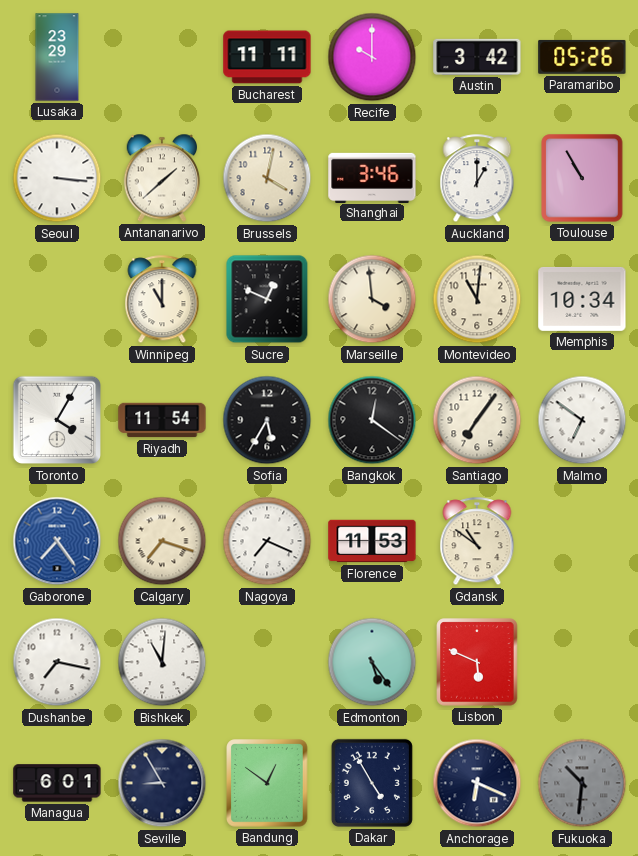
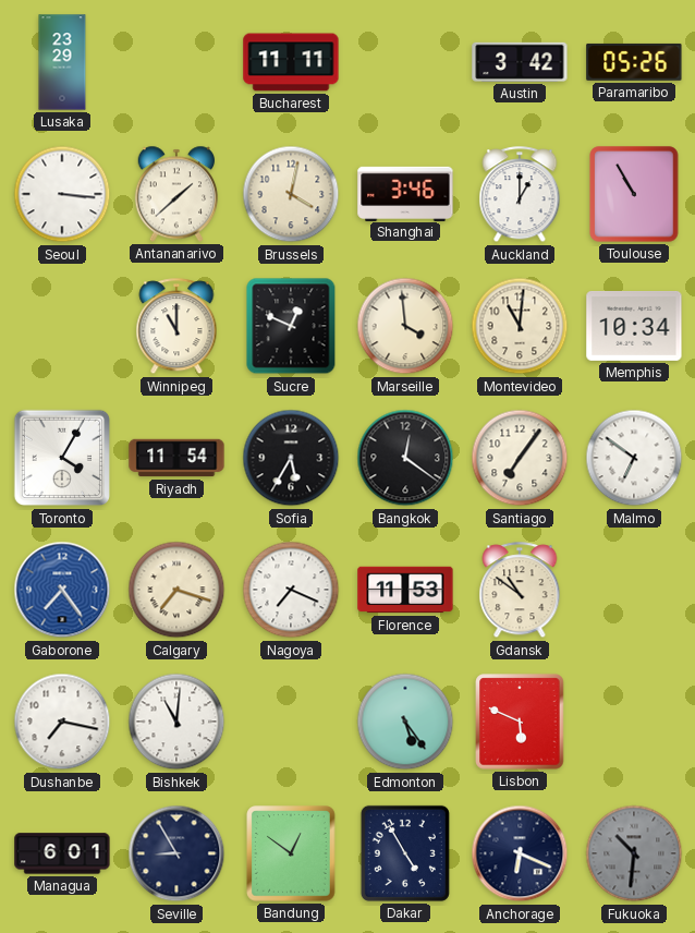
Recife: 10:00 -> none
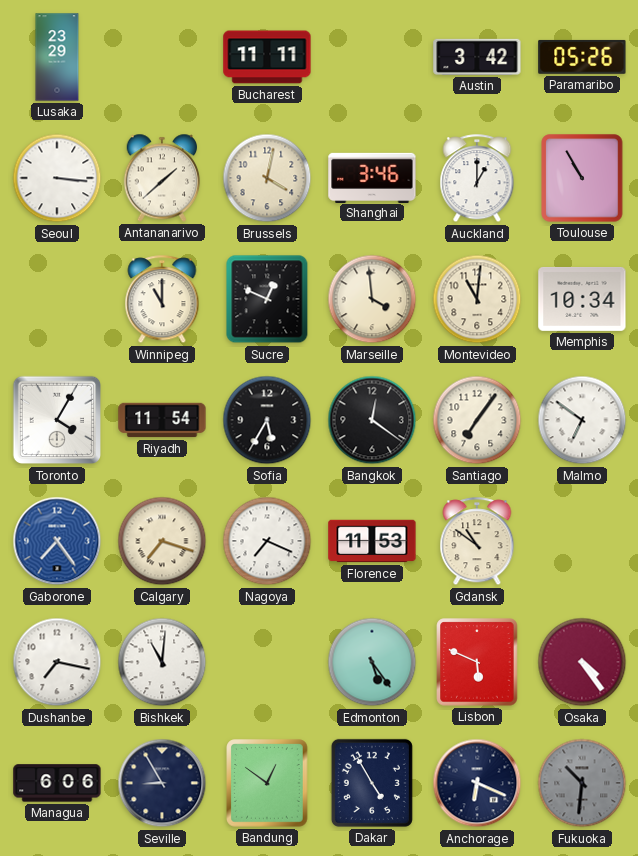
Osaka: none -> 4:24
Managua: 6:01 -> 6:06
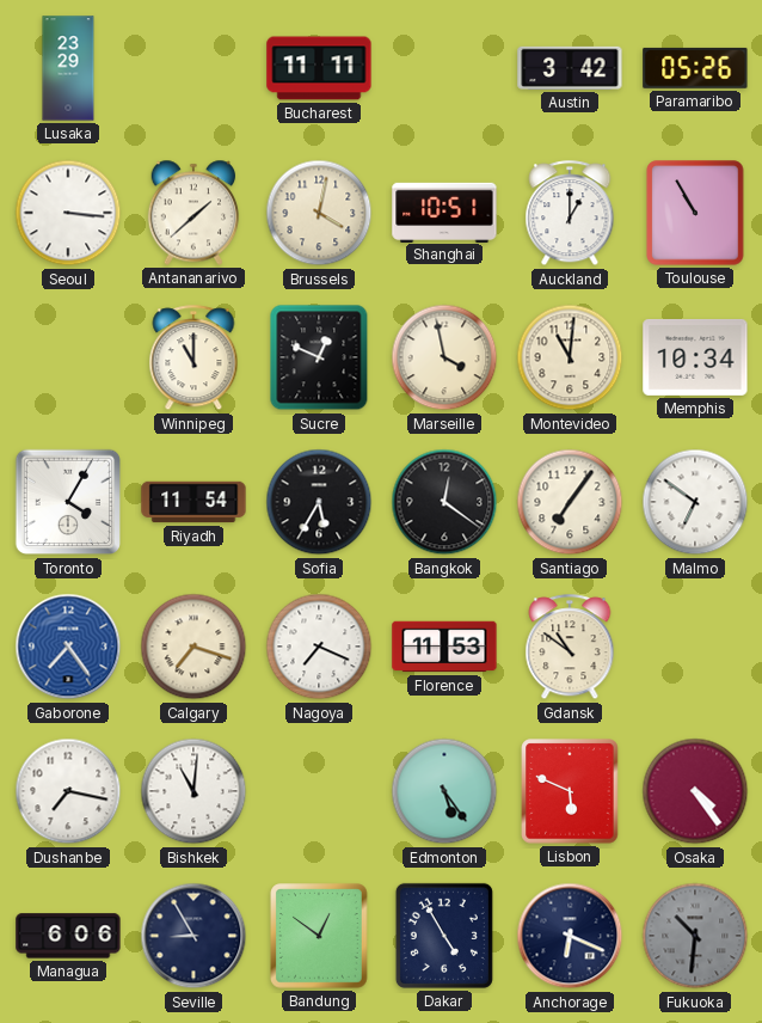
Shanghai: 3:46 -> 10:51
Marseille: 3:59 -> 3:58
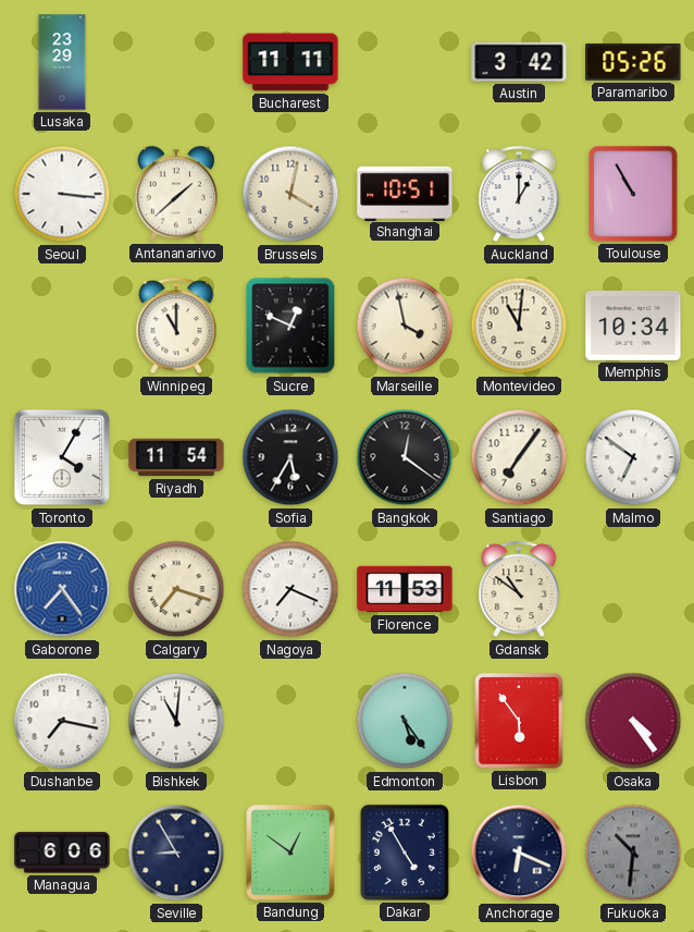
Lisbon: 5:49 -> 5:54
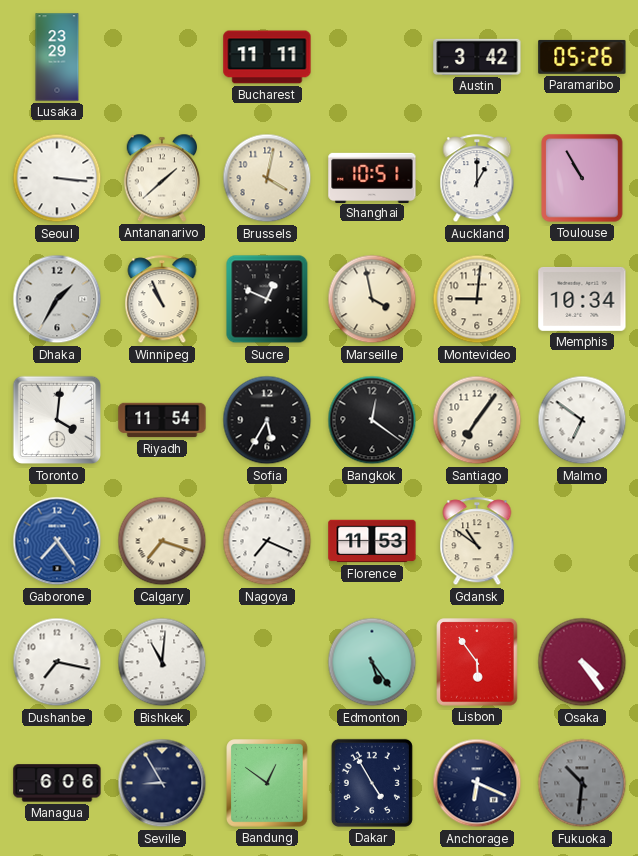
Dhaka: none -> 1:35
Winnipeg: 11:00 -> 10:56
Montevideo: 11:01 -> 9:01
Toronto: 4:05 -> 4:01
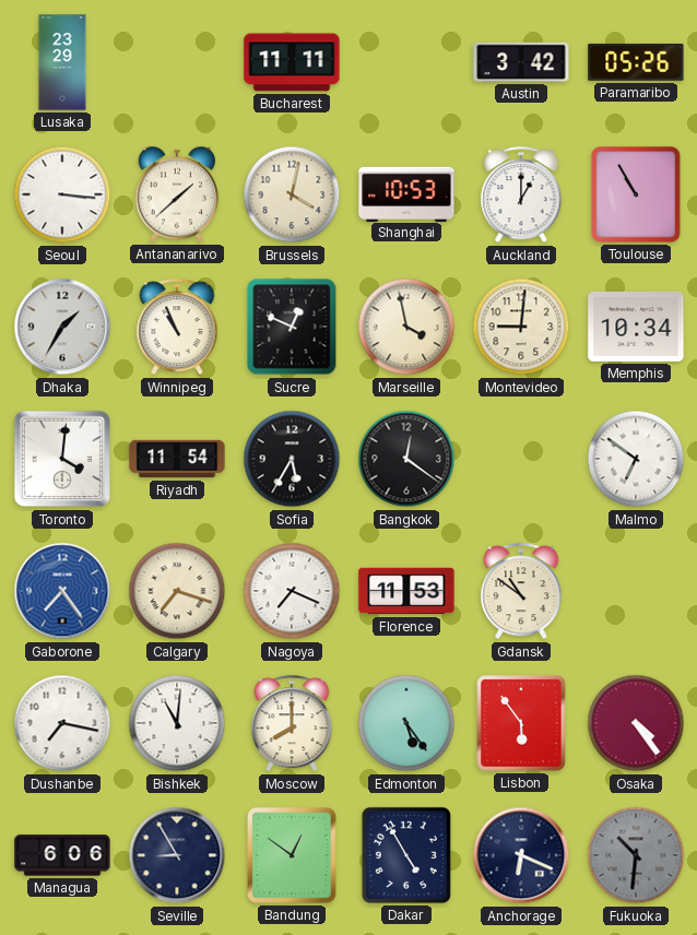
Shanghai: 10:51 -> 10:53
Santiago: 7:06 -> none
Moscow: none -> 8:00
